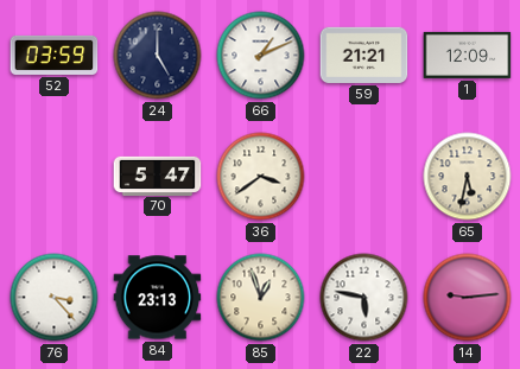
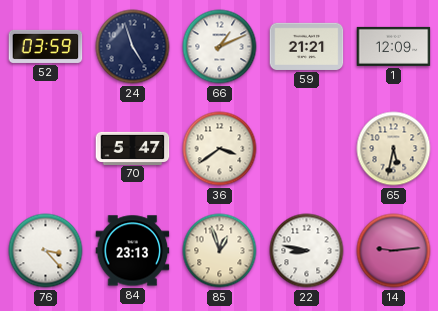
24: 5:00 -> 4:57
22: 5:47 -> 8:47
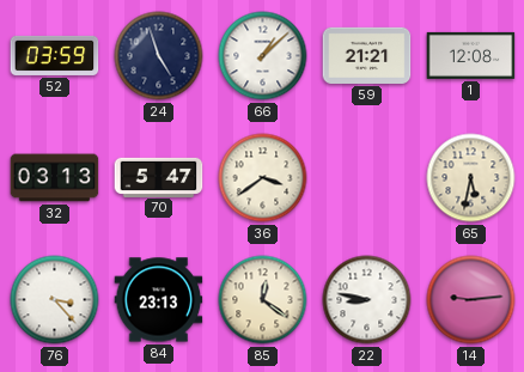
66: 1:11 -> 1:08
1: 12:09 -> 12:08
32: none -> 03:13
85: 12:57 -> 12:21
